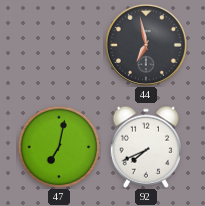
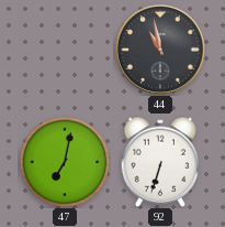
44: 6:58 -> 10:58
92: 7:41 -> 6:33
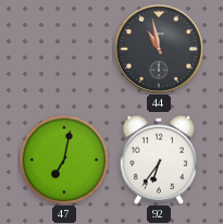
92: 6:33 -> 6:36
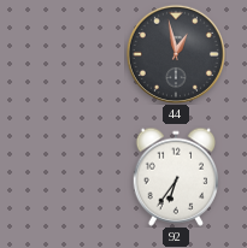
44: 10:58 -> 12:58
47: 7:02 -> none
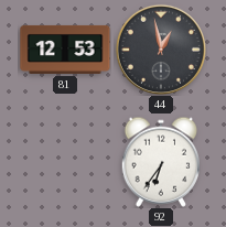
81: none -> 12:53
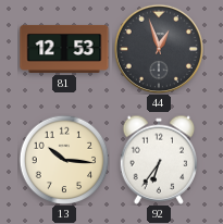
44: 12:58 -> 12:57
13: none -> 10:16
